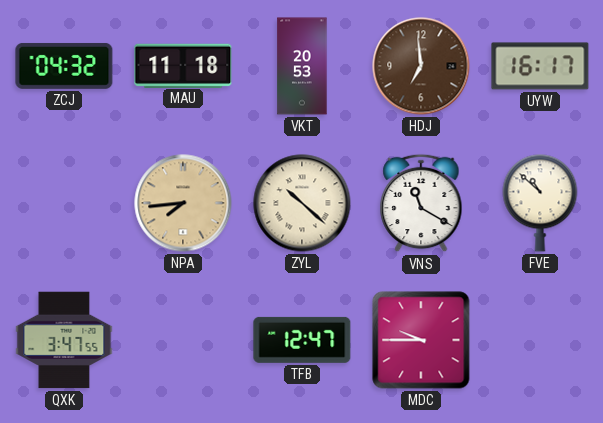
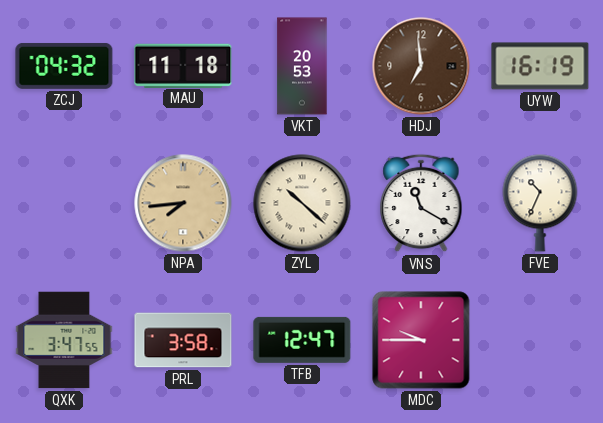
UYW: 16:17 -> 16:19
FVE: 10:52 -> 10:34
PRL: none -> 3:58
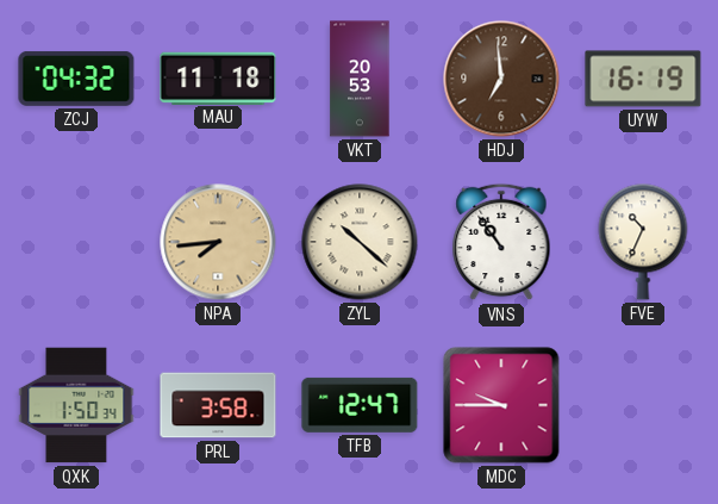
VNS: 11:20 -> 10:54
QXK: 3:47 -> 1:50
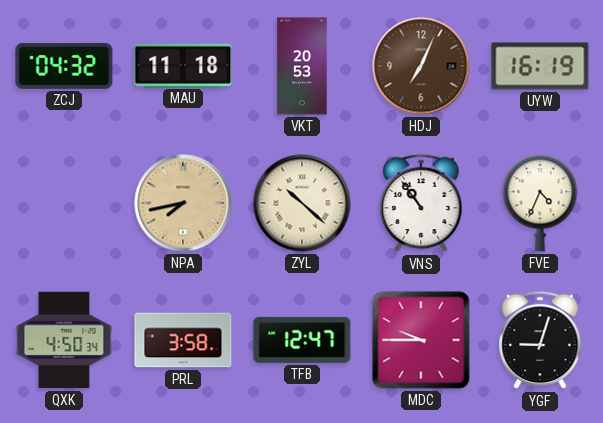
HDJ: 6:59 -> 7:04
NPA: 7:44 -> 7:43
FVE: 10:34 -> 4:34
QXK: 1:50 -> 4:50
YGF: none -> 9:03
